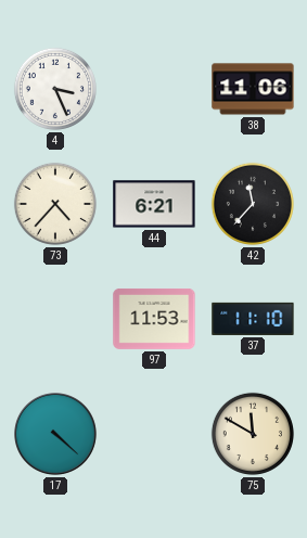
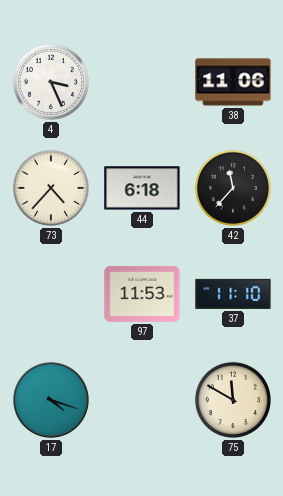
44: 6:21 -> 6:18
17: 4:22 -> 4:18
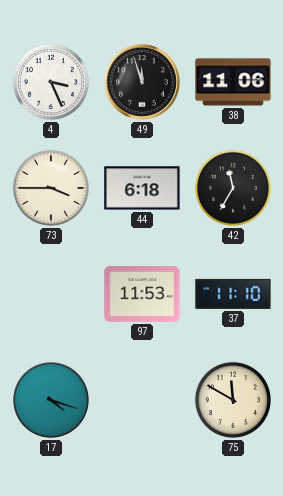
49: none -> 11:57
73: 4:37 -> 3:45
42: 11:37 -> 11:35
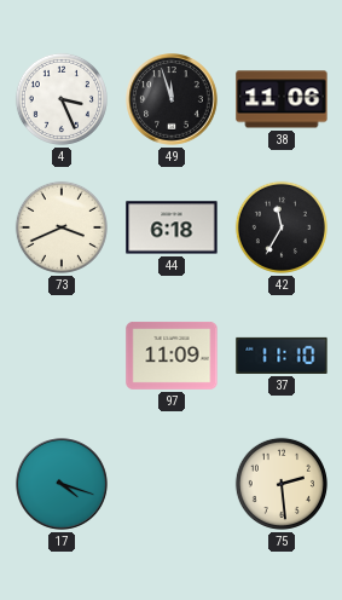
73: 3:45 -> 3:41
97: 11:53 -> 11:09
75: 11:50 -> 2:29
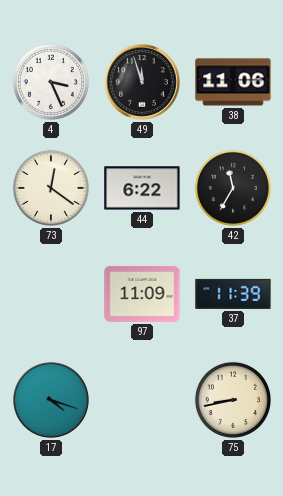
73: 3:41 -> 12:21
44: 6:18 -> 6:22
37: 11:10 -> 11:39
75: 2:29 -> 8:43
